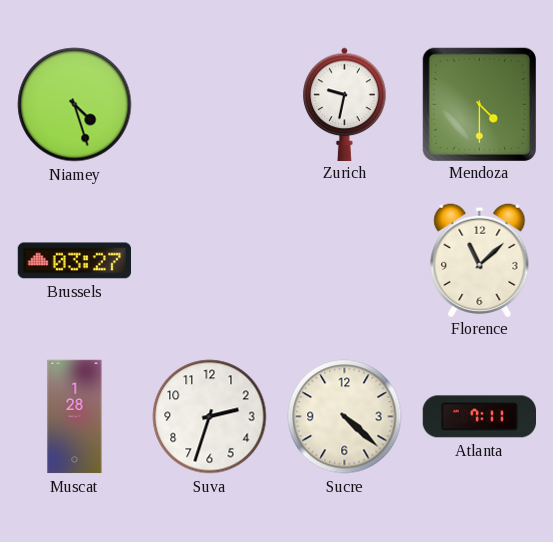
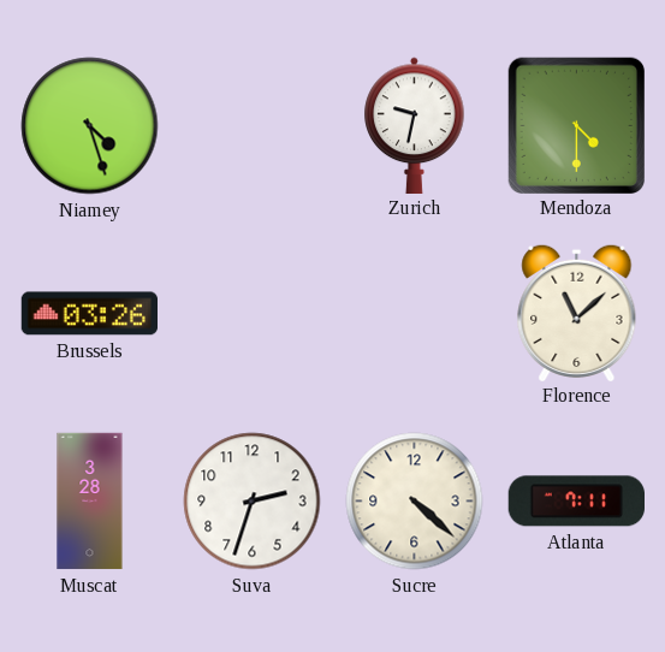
Brussels: 03:27 -> 03:26
Muscat: 1:28 -> 3:28
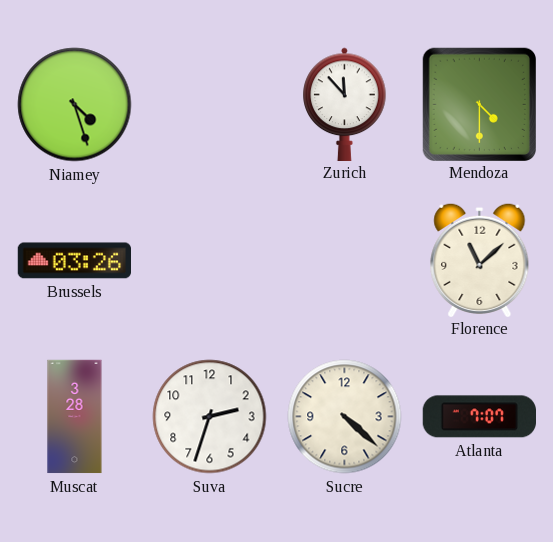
Zurich: 9:32 -> 11:53
Atlanta: 7:11 -> 7:07
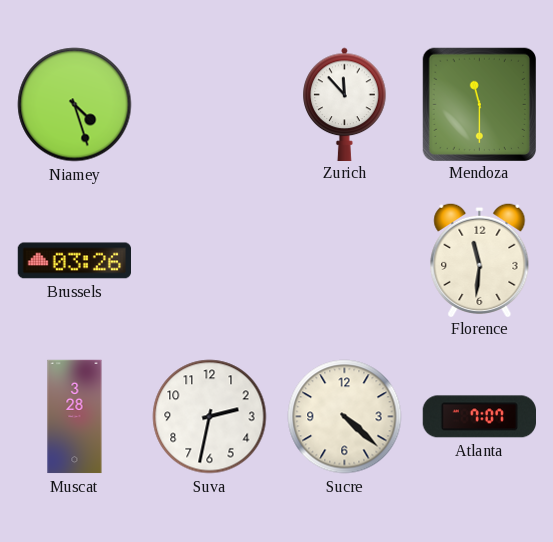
Mendoza: 4:30 -> 11:30
Florence: 11:08 -> 11:31
Suva: 2:33 -> 2:32
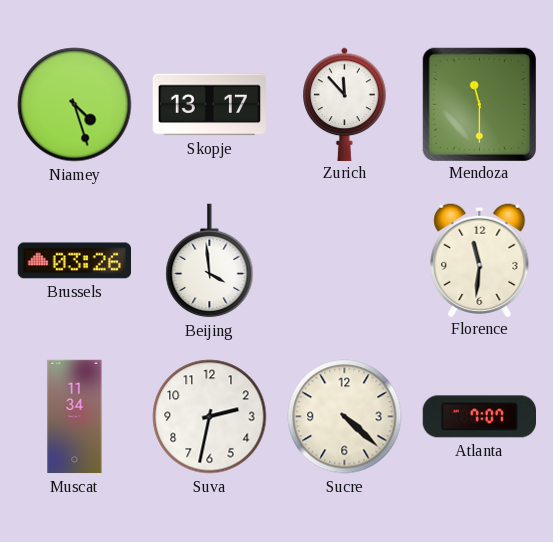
Skopje: none -> 13:17
Beijing: none -> 3:59
Muscat: 3:28 -> 11:34
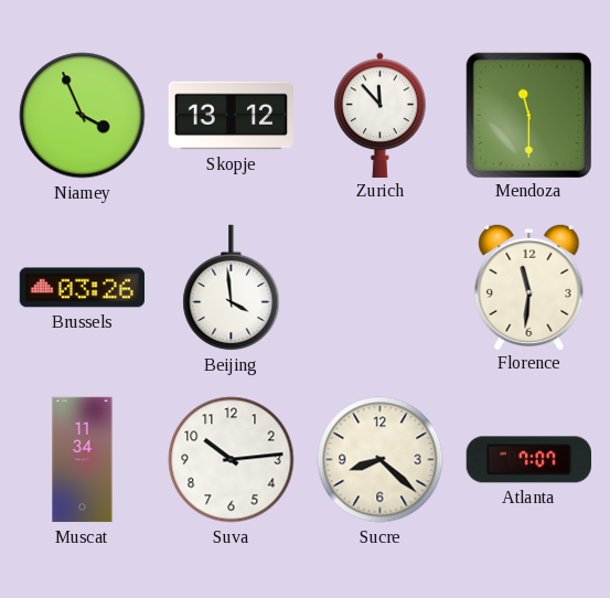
Niamey: 4:27 -> 3:56
Skopje: 13:17 -> 13:12
Suva: 2:32 -> 10:14
Sucre: 4:22 -> 8:22
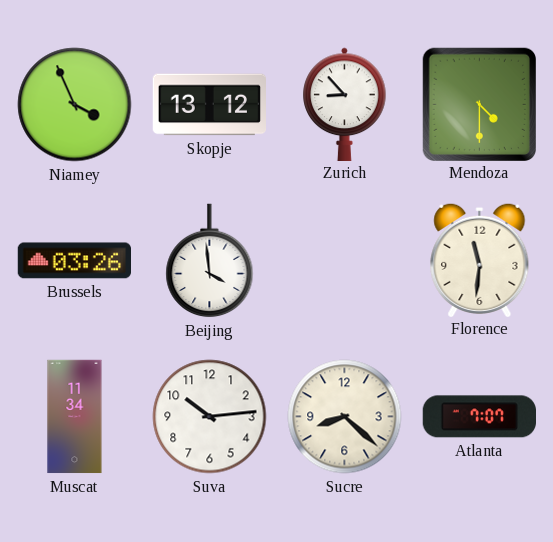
Zurich: 11:53 -> 8:53
Mendoza: 11:30 -> 4:30
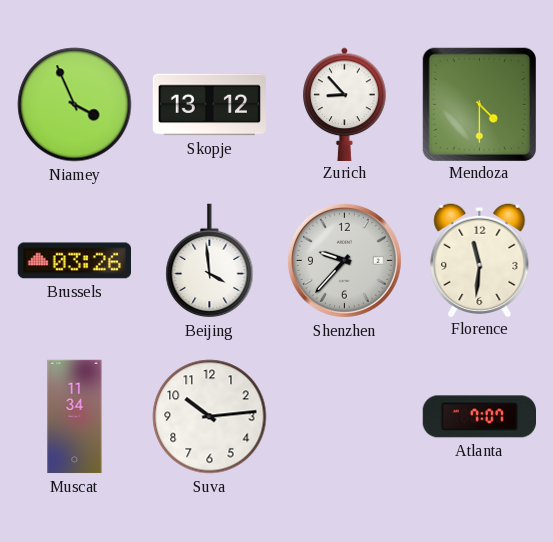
Shenzhen: none -> 9:37
Sucre: 8:22 -> none
